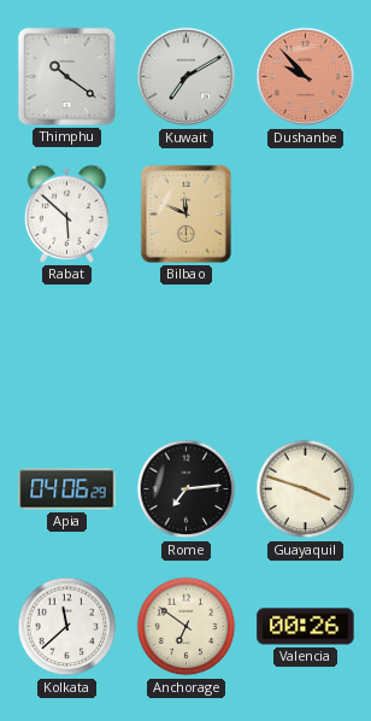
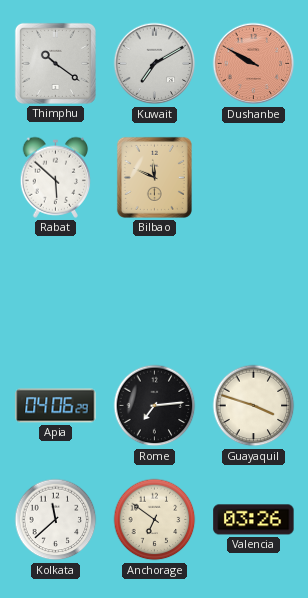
Dushanbe: 9:53 -> 9:50
Valencia: 00:26 -> 03:26
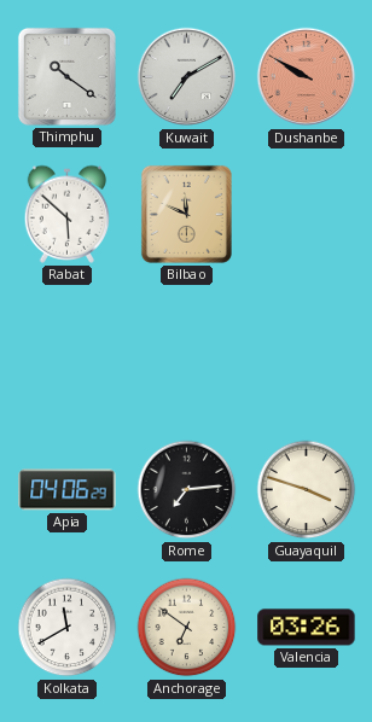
Kolkata: 11:38 -> 11:40
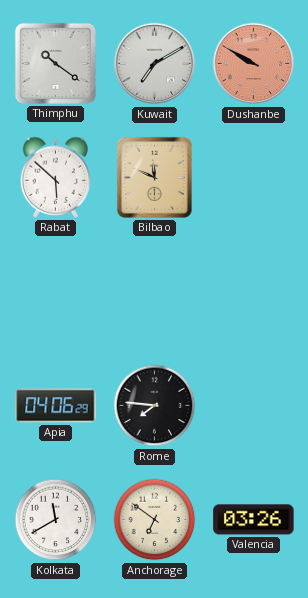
Rome: 7:14 -> 7:46
Guayaquil: 3:48 -> none
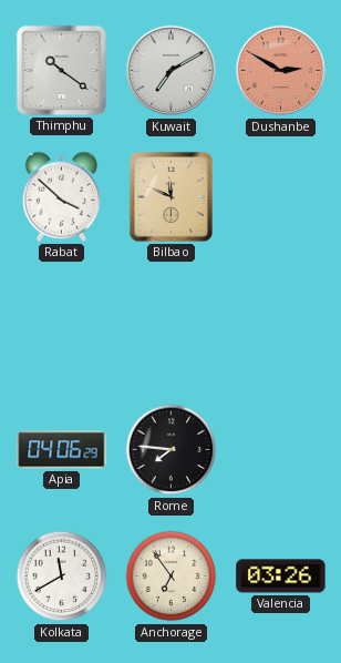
Dushanbe: 9:50 -> 2:50
Rabat: 5:52 -> 3:52
Anchorage: 6:51 -> 6:54
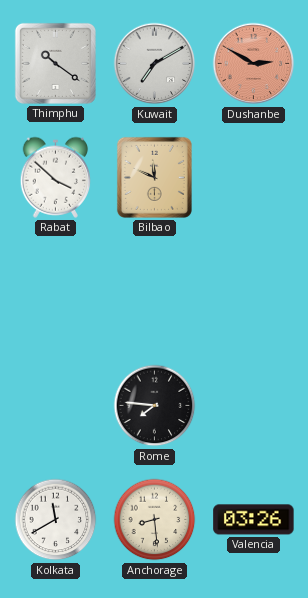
Apia: 04:06 -> none
Anchorage: 6:54 -> 8:29
